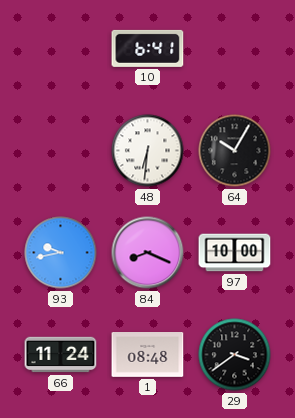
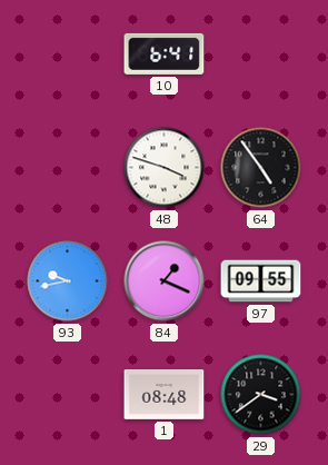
48: 6:31 -> 3:48
64: 10:05 -> 4:54
84: 8:19 -> 1:19
97: 10:00 -> 09:55
66: 11:24 -> none
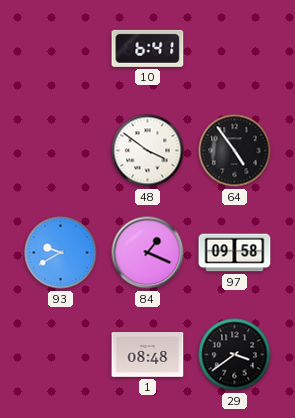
48: 3:48 -> 3:51
93: 9:43 -> 9:40
97: 09:55 -> 09:58
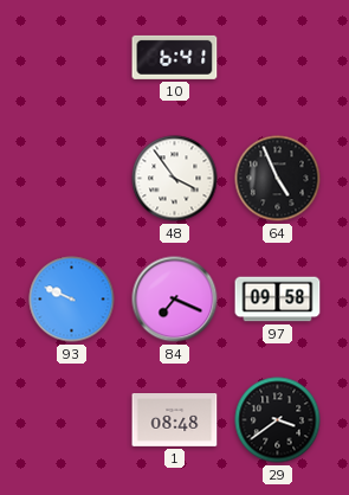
48: 3:51 -> 3:54
64: 4:54 -> 4:56
93: 9:40 -> 9:49
84: 1:19 -> 7:19
